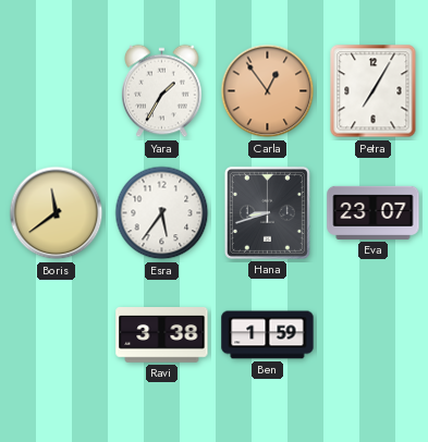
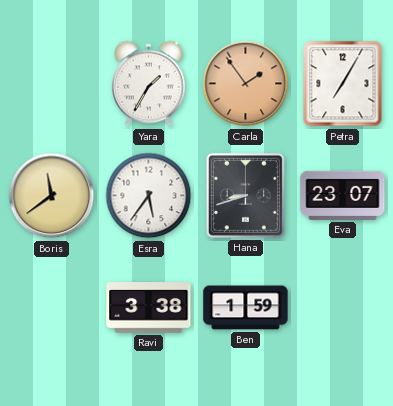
Carla: 12:54 -> 1:54
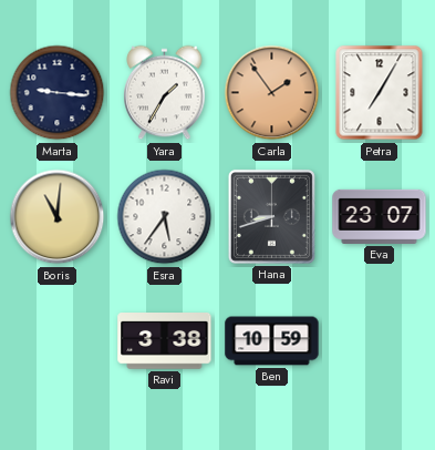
Marta: none -> 9:16
Boris: 11:39 -> 11:01
Ben: 1:59 -> 10:59
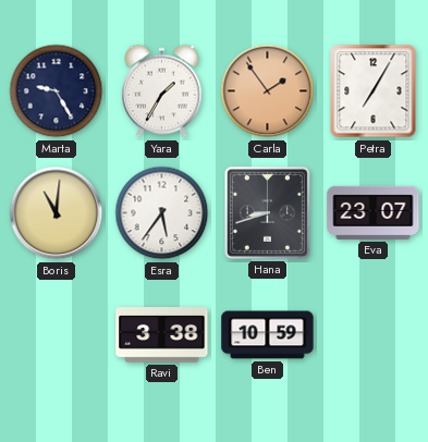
Marta: 9:16 -> 9:25
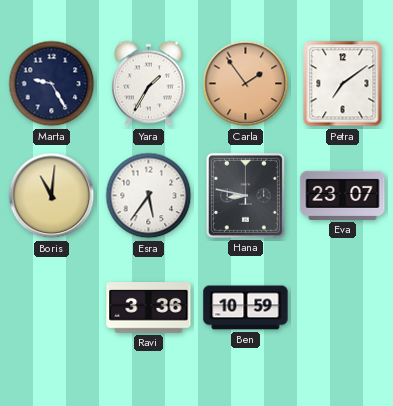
Petra: 7:05 -> 7:09
Hana: 8:42 -> 8:47
Ravi: 3:38 -> 3:36
